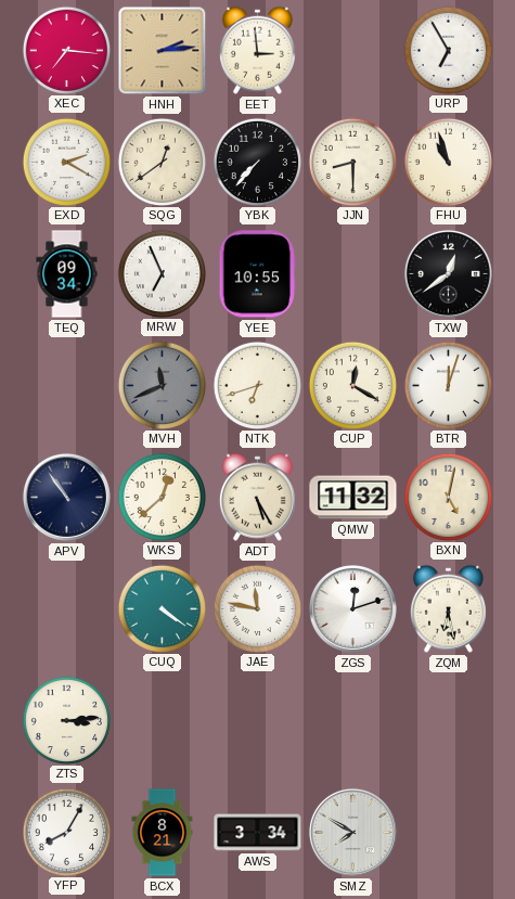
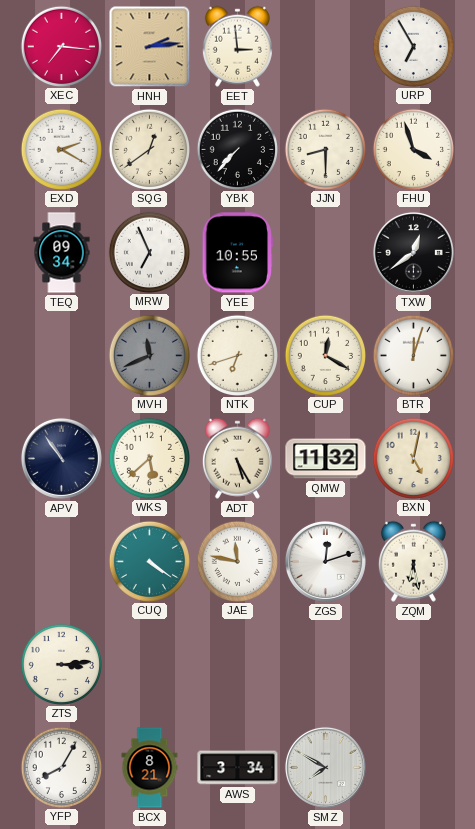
FHU: 10:57 -> 3:57
WKS: 12:38 -> 5:38
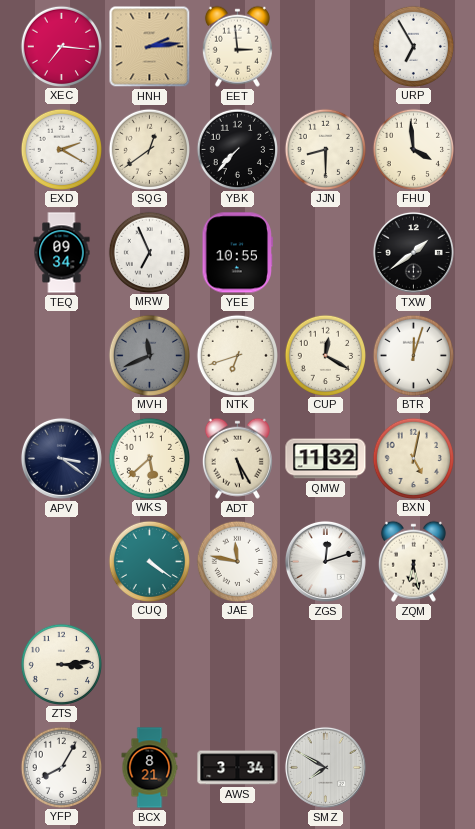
FHU: 3:57 -> 3:59
TXW: 12:39 -> 1:39
APV: 10:54 -> 3:21
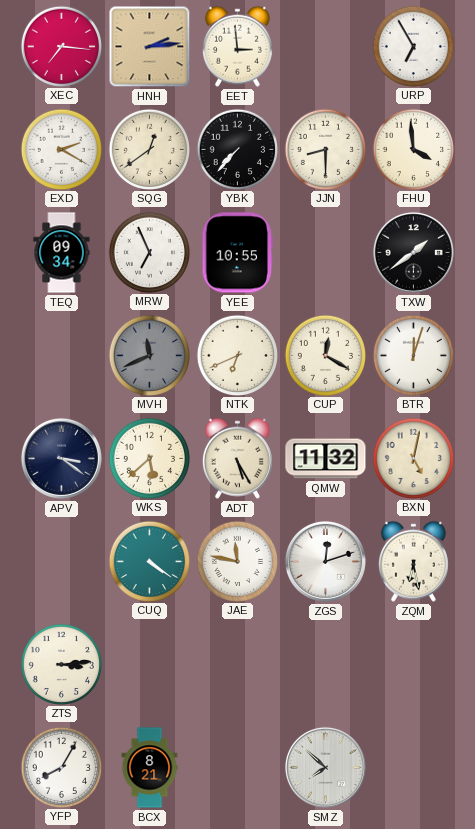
NTK: 6:42 -> 6:41
AWS: 3:34 -> none
SMZ: 7:50 -> 7:52
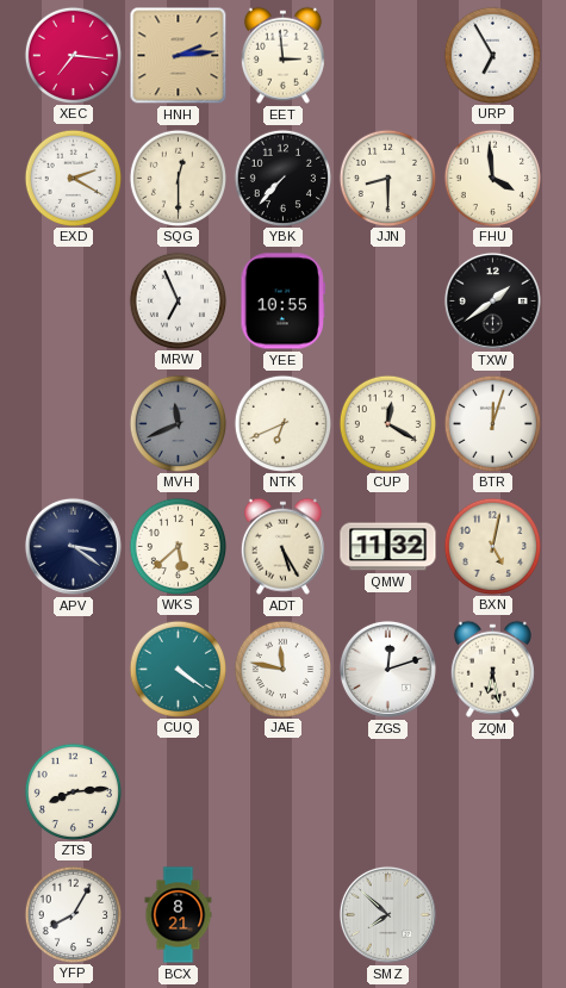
SQG: 12:39 -> 12:30
TEQ: 09:34 -> none
ZTS: 3:14 -> 8:14
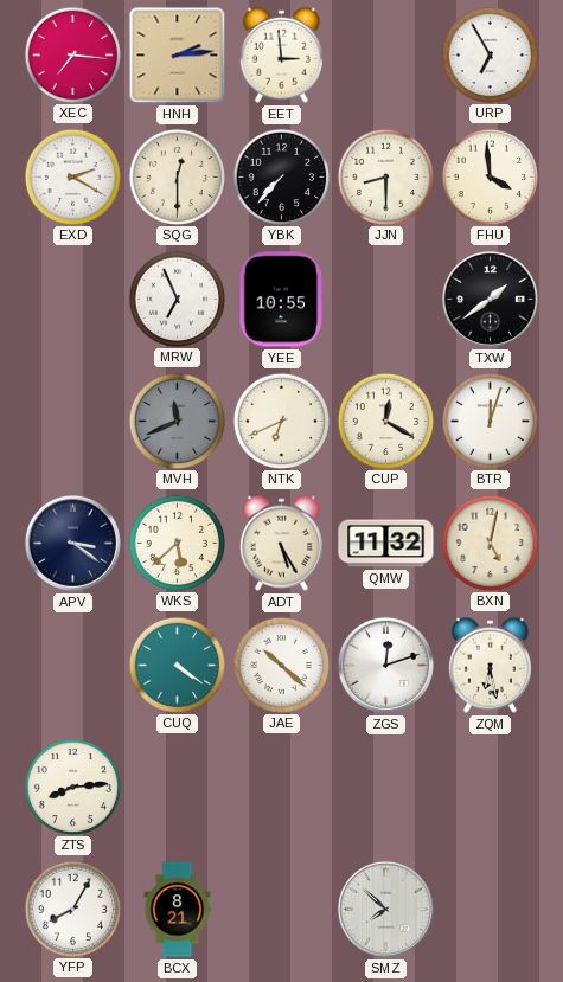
JAE: 11:47 -> 10:22
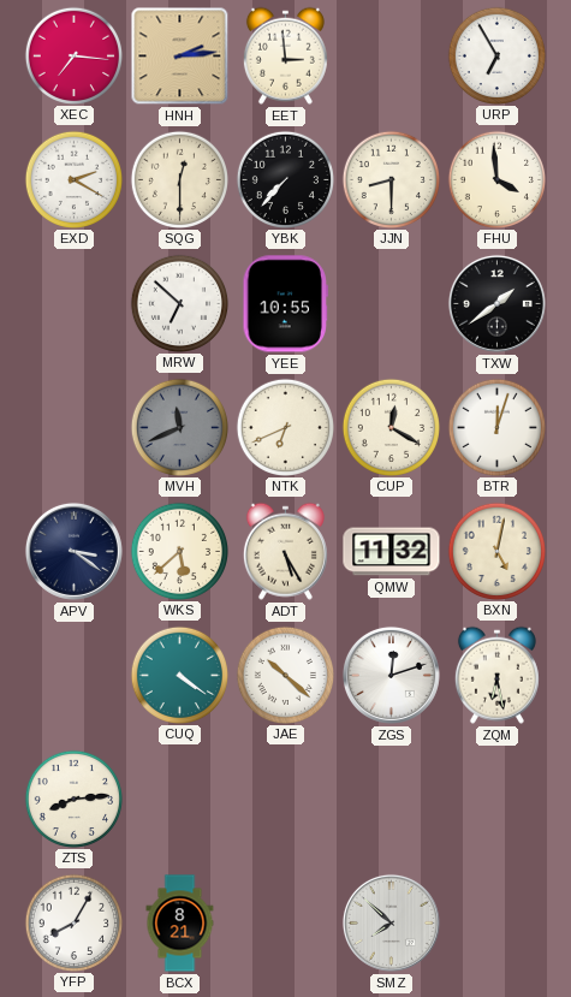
MRW: 6:56 -> 6:52
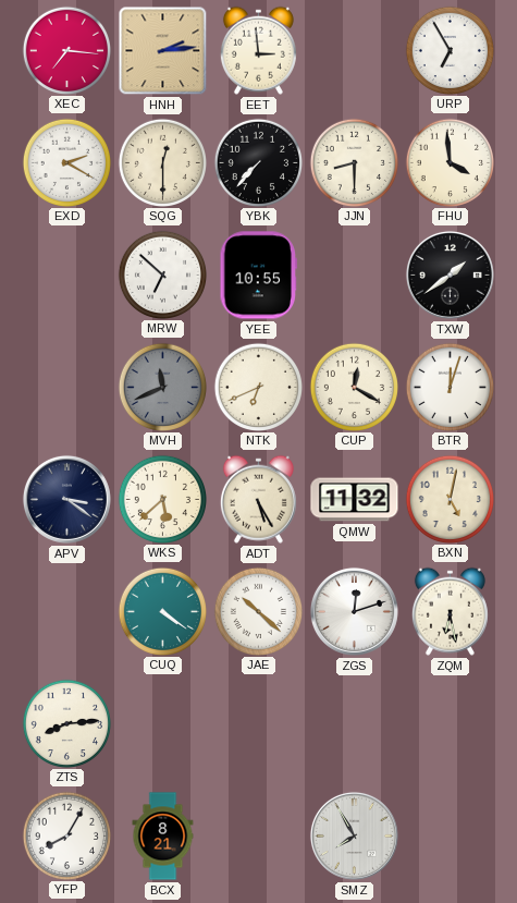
SMZ: 7:52 -> 7:55
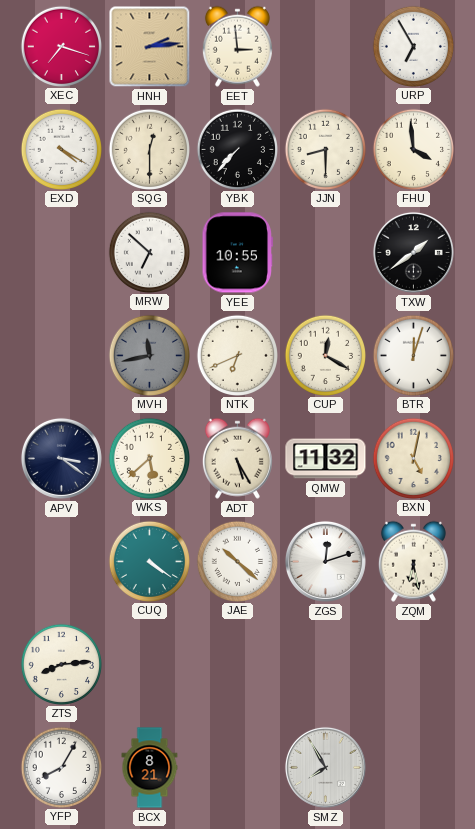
XEC: 7:16 -> 7:18
EXD: 2:20 -> 4:20
MVH: 11:41 -> 11:43
